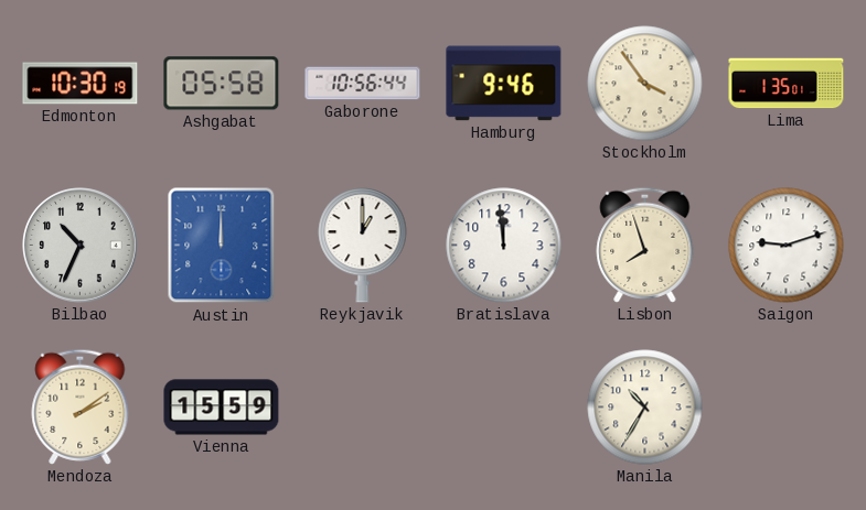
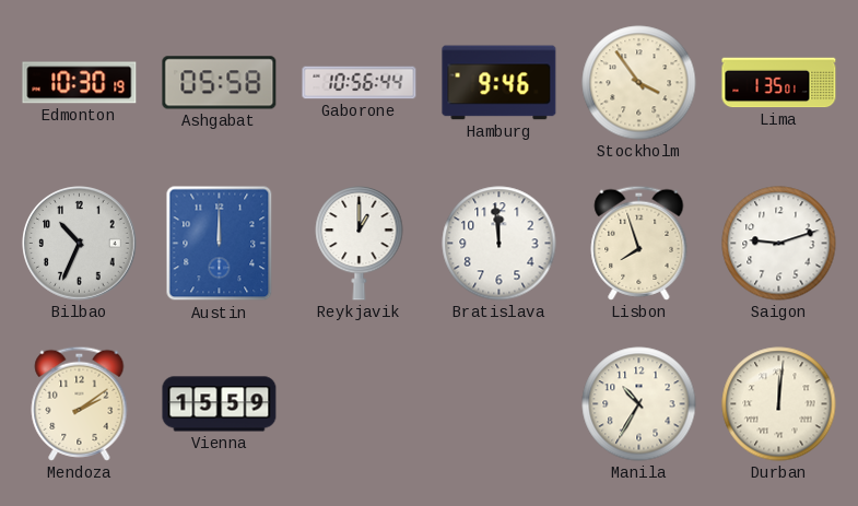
Durban: none -> 12:01
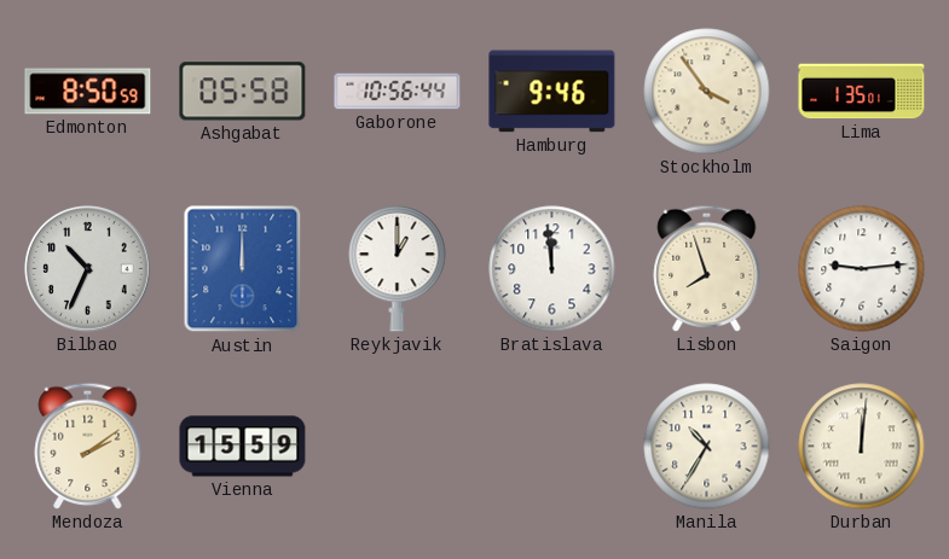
Edmonton: 10:30 -> 8:50
Saigon: 9:12 -> 9:14
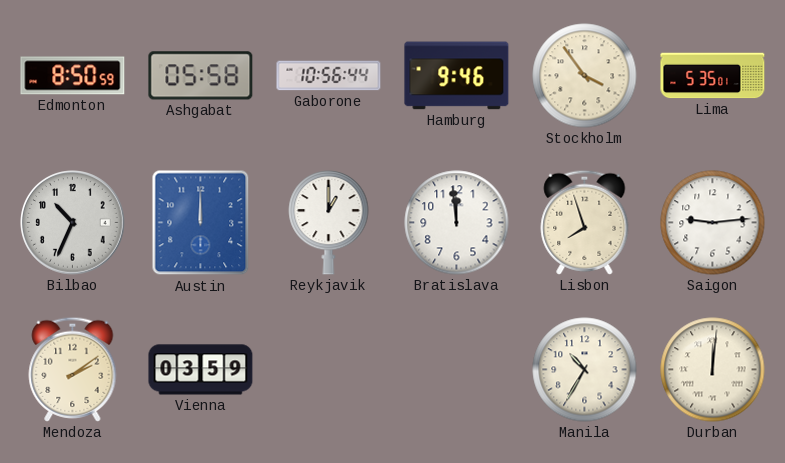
Lima: 1:35 -> 5:35
Vienna: 15:59 -> 03:59
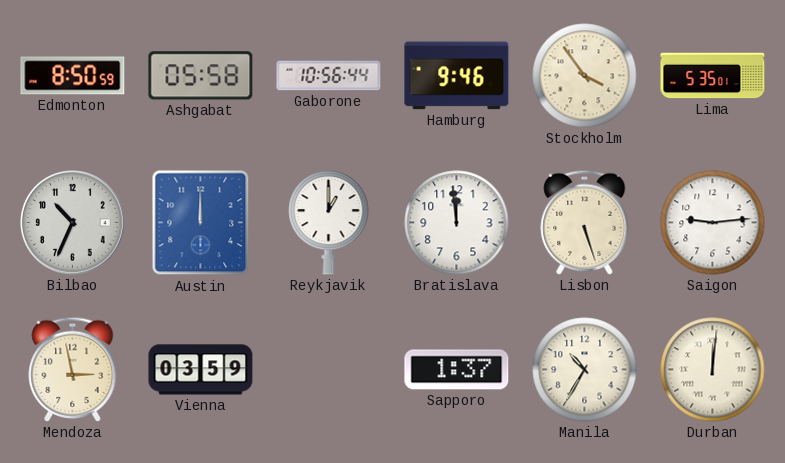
Lisbon: 7:57 -> 5:27
Mendoza: 2:09 -> 2:58
Sapporo: none -> 1:37
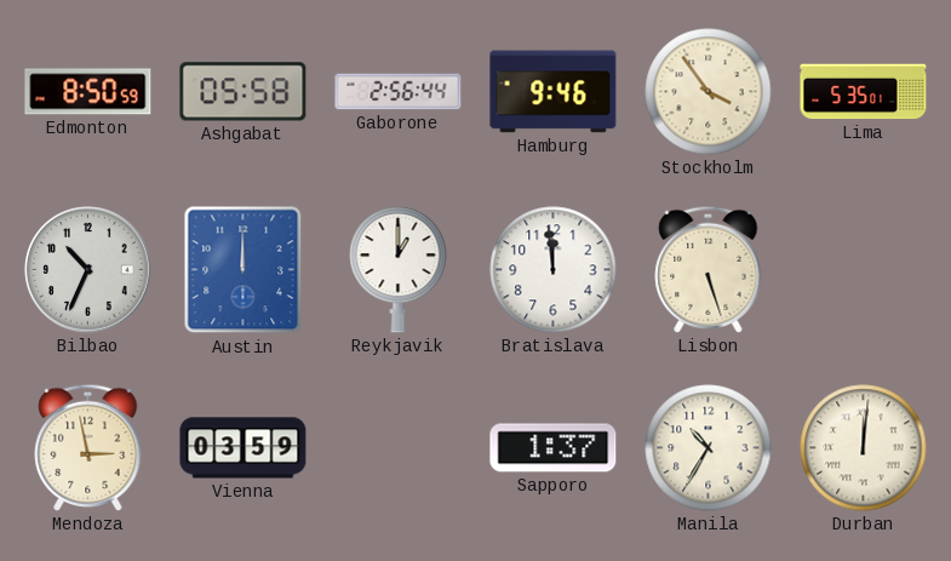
Gaborone: 10:56 -> 2:56
Saigon: 9:14 -> none
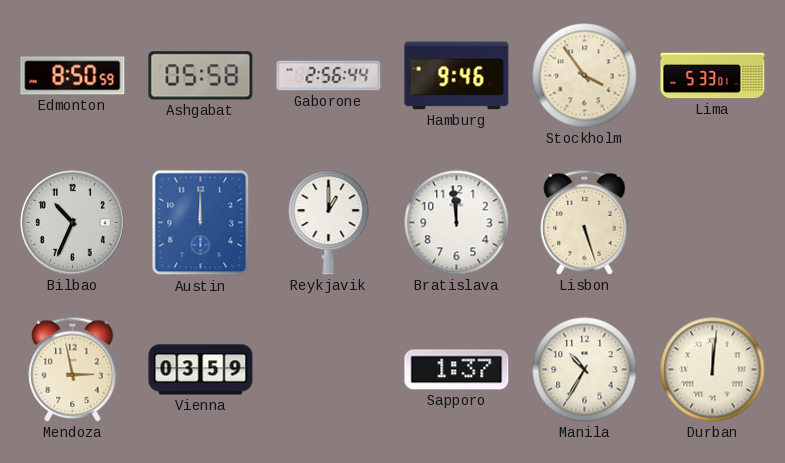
Lima: 5:35 -> 5:33
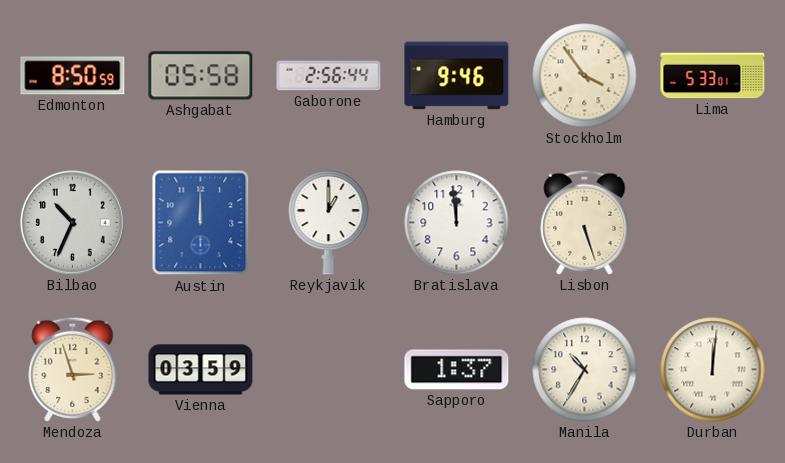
Mendoza: 2:58 -> 2:57
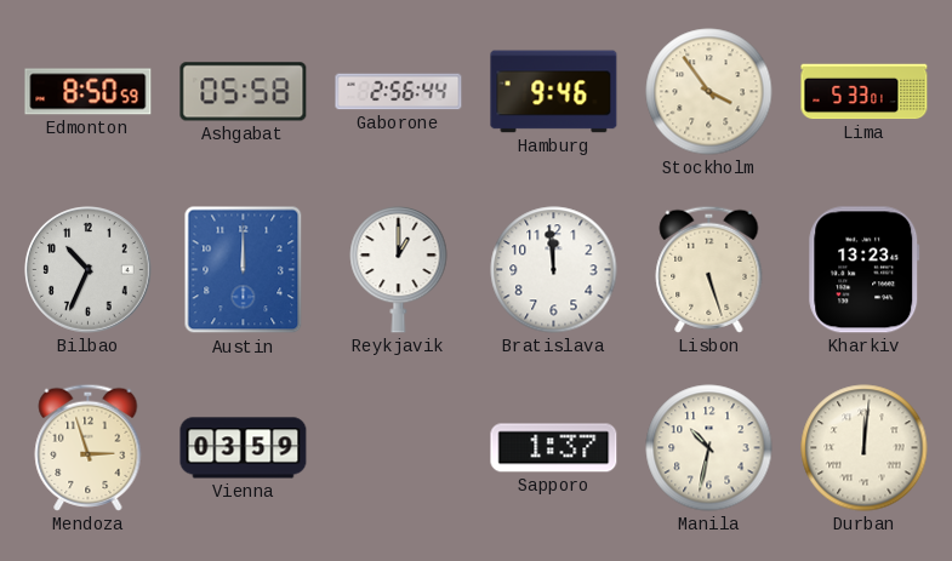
Kharkiv: none -> 13:23
Manila: 10:35 -> 10:32
